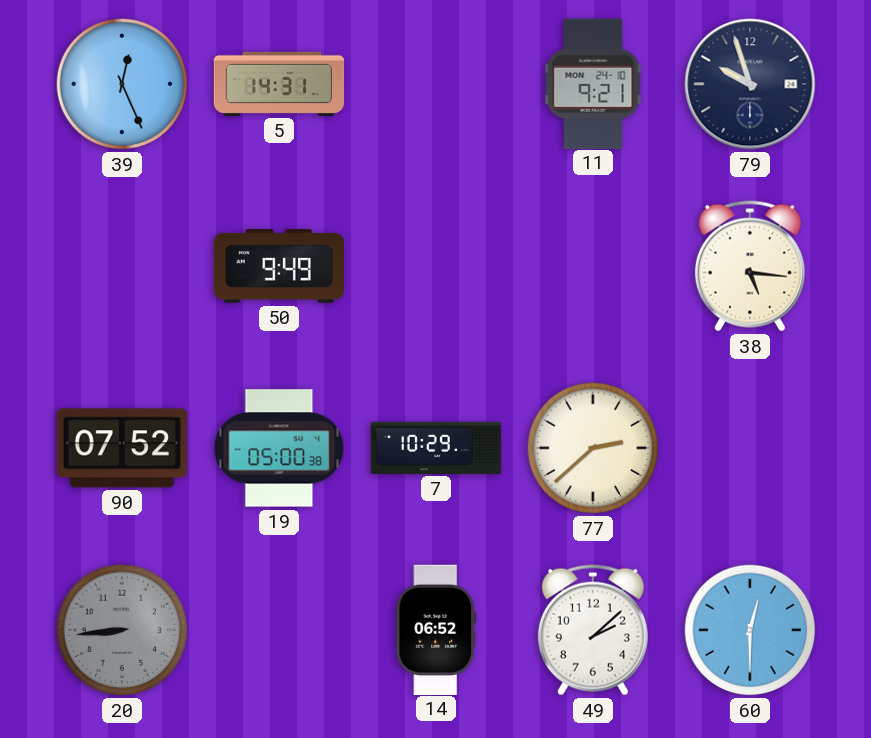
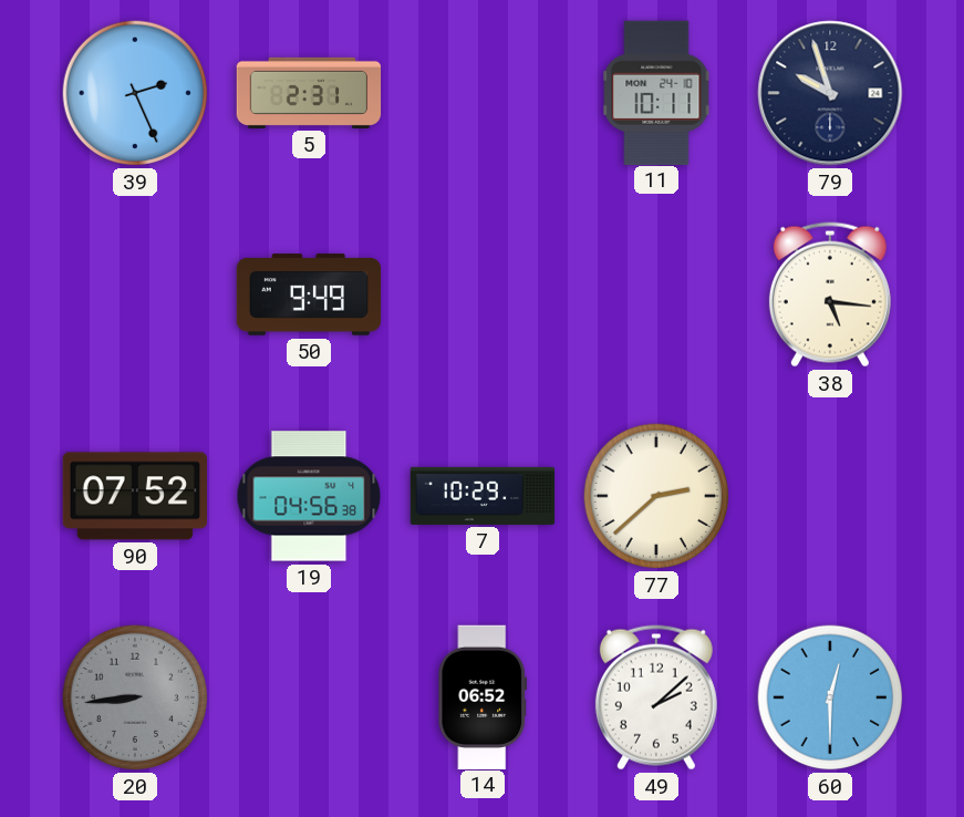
39: 12:26 -> 2:26
5: 14:31 -> 2:31
11: 9:21 -> 10:11
19: 05:00 -> 04:56
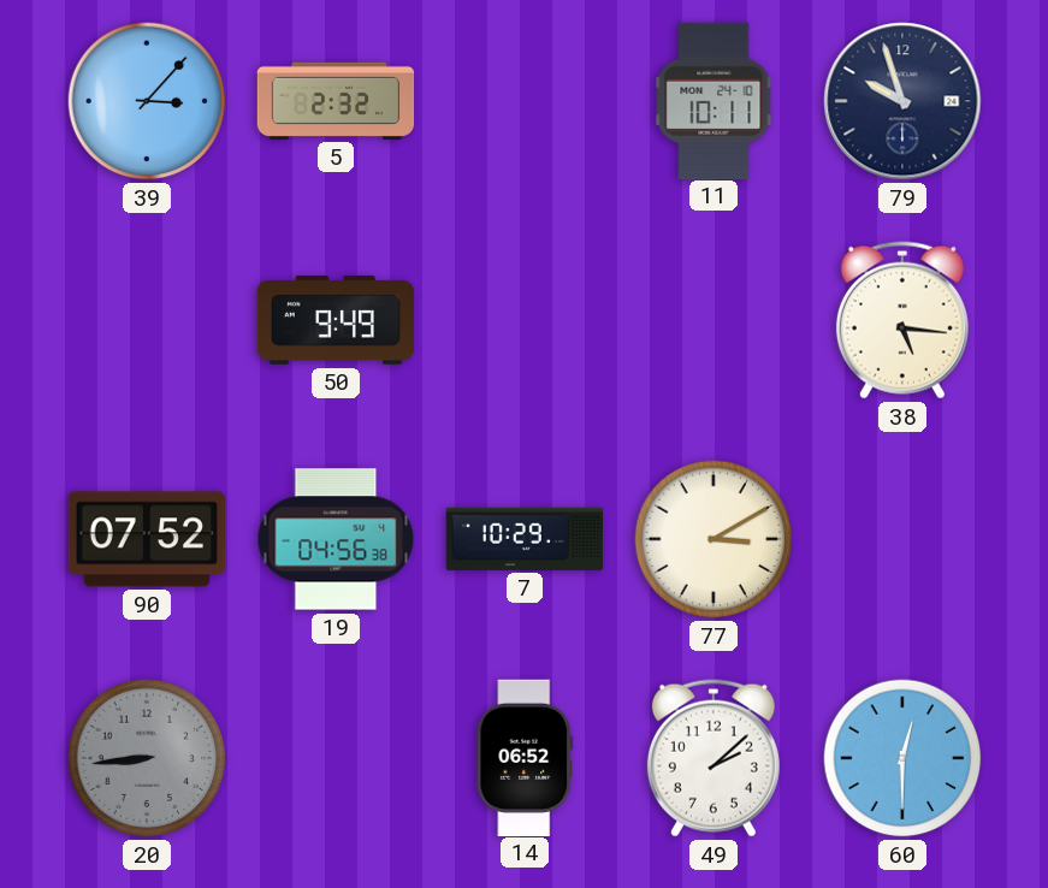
39: 2:26 -> 3:07
5: 2:31 -> 2:32
77: 2:38 -> 3:10
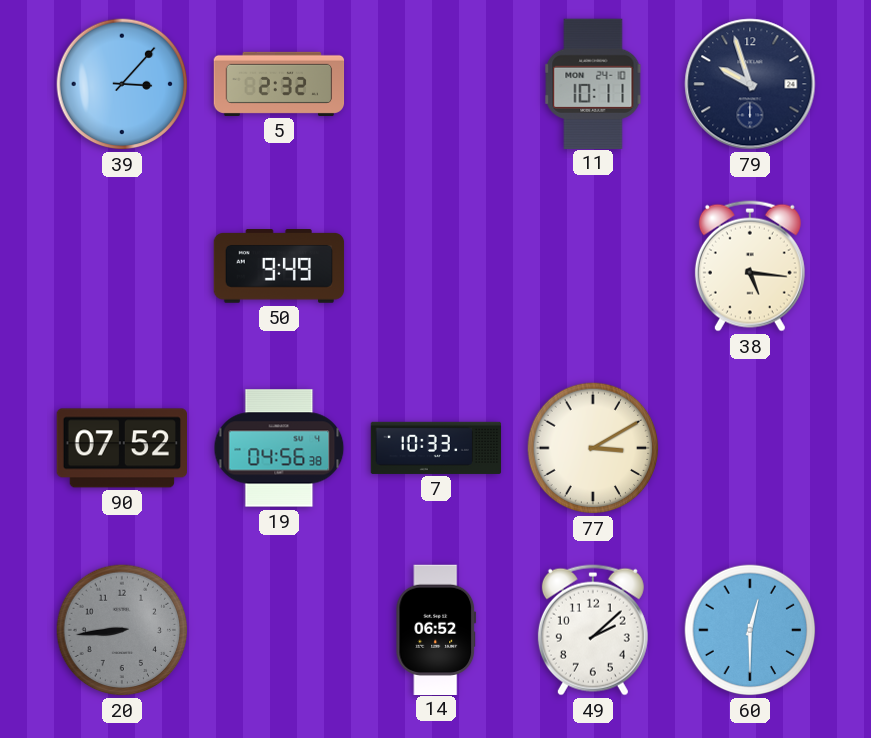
7: 10:29 -> 10:33
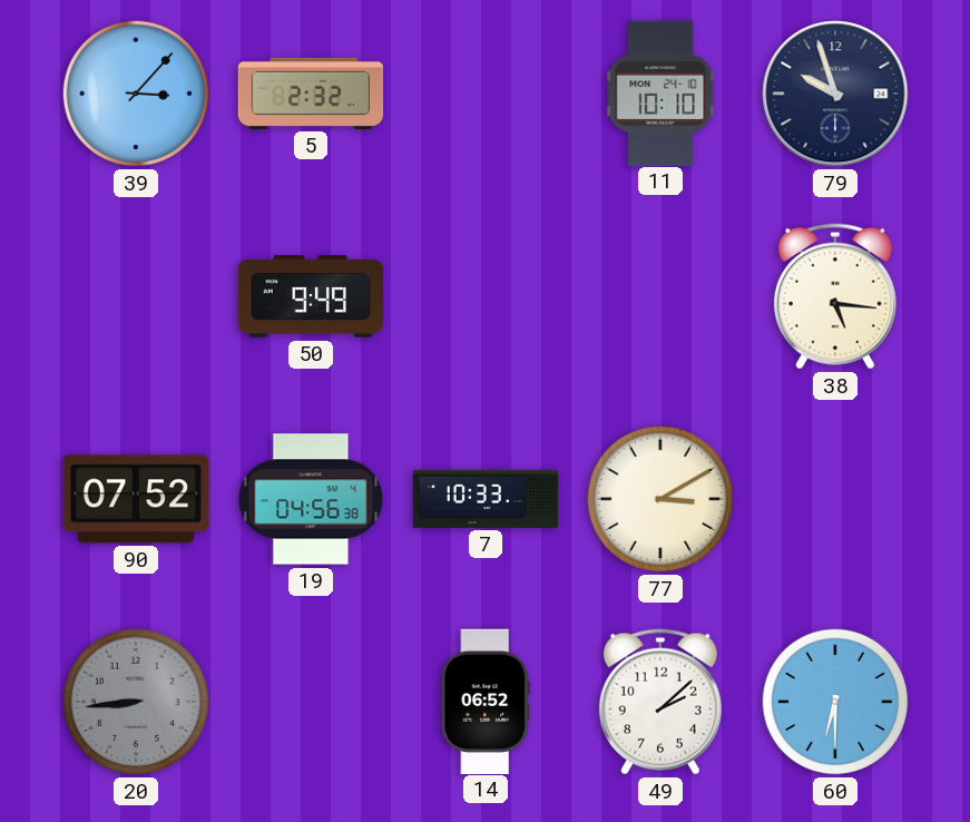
11: 10:11 -> 10:10
60: 12:30 -> 6:30
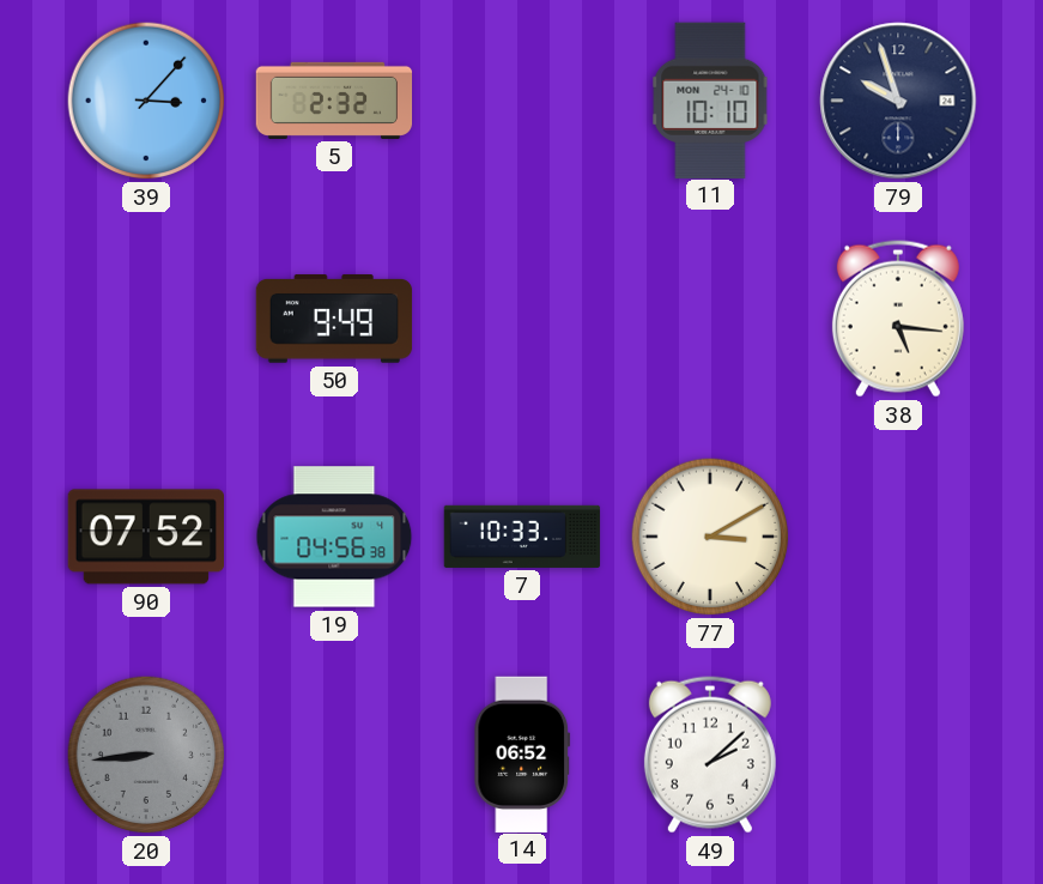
60: 6:30 -> none
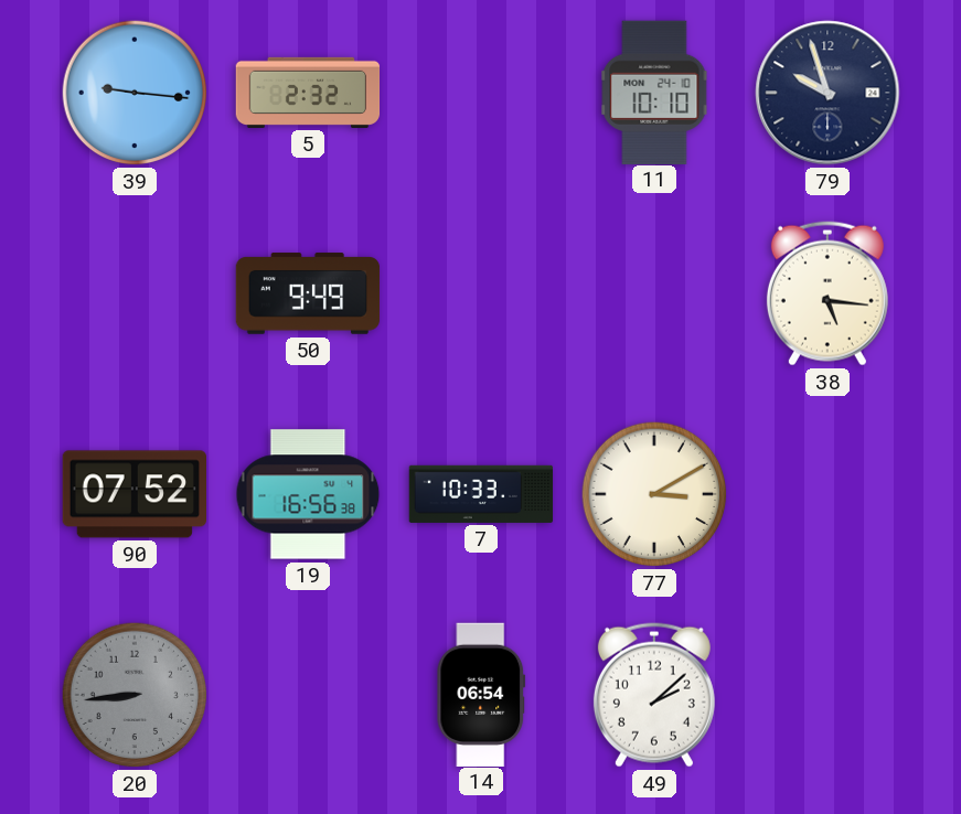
39: 3:07 -> 9:16
19: 04:56 -> 16:56
14: 06:52 -> 06:54
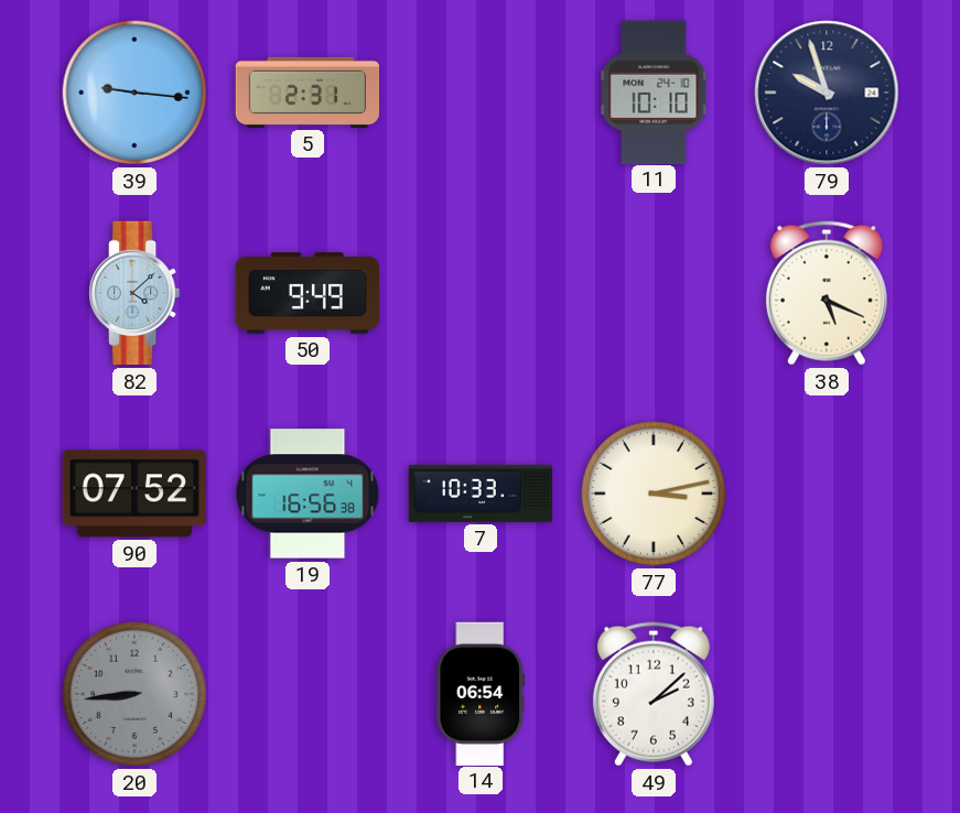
5: 2:32 -> 2:31
82: none -> 4:08
38: 5:16 -> 5:19
77: 3:10 -> 3:13
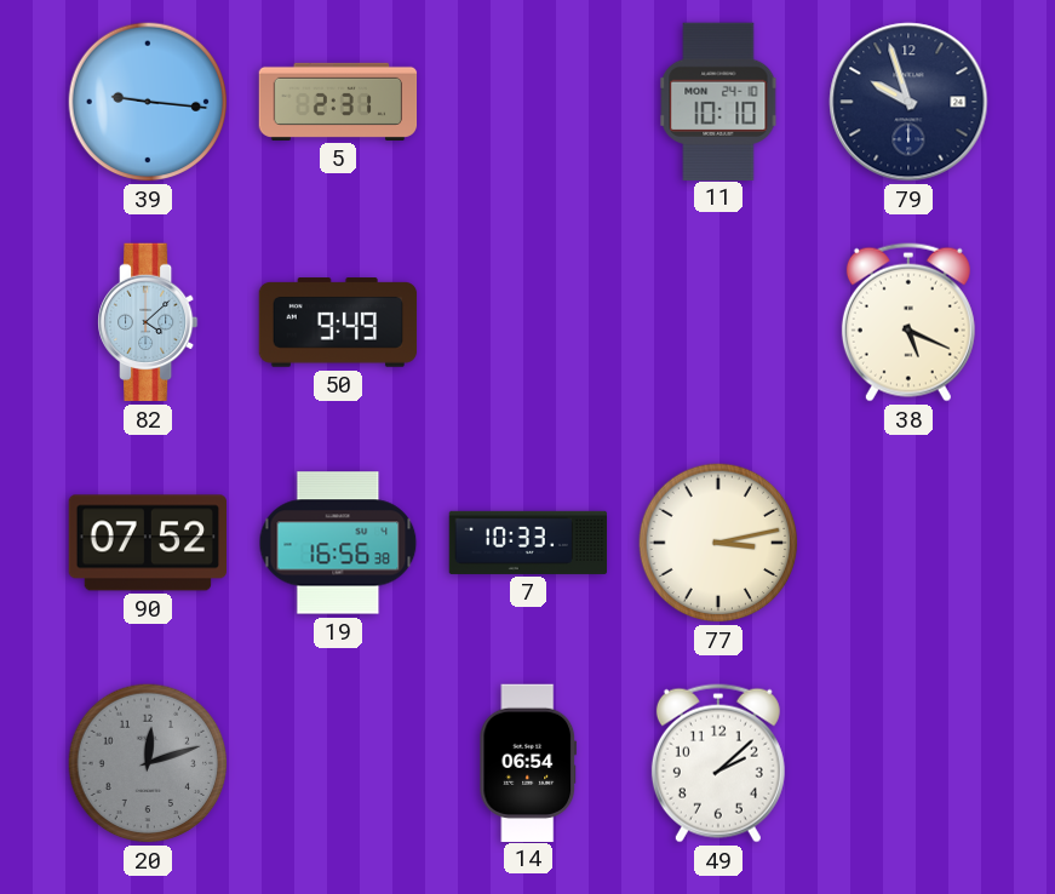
20: 8:44 -> 12:12
